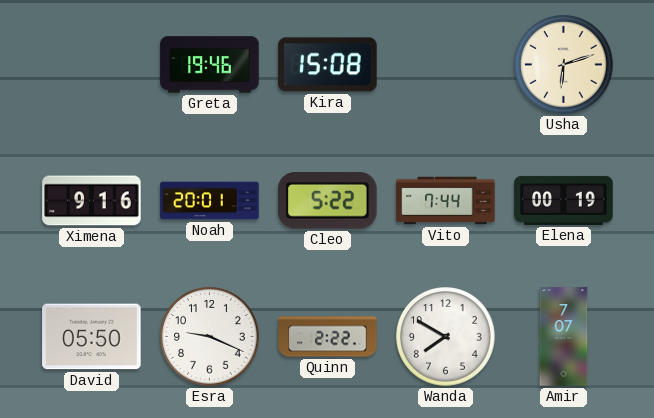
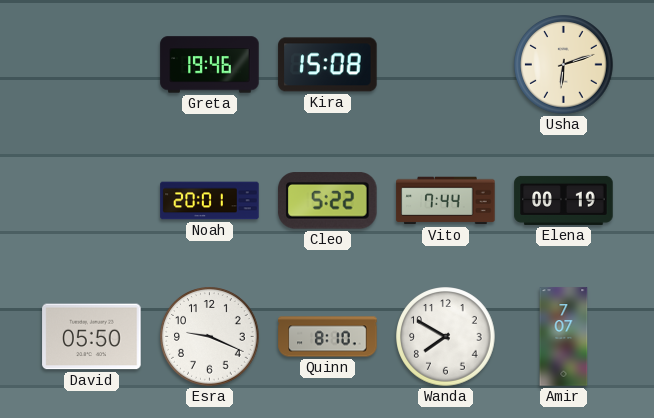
Ximena: 9:16 -> none
Quinn: 2:22 -> 8:10
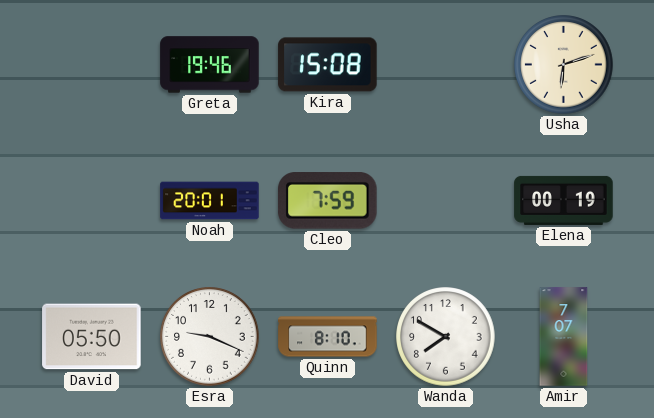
Cleo: 5:22 -> 7:59
Vito: 7:44 -> none
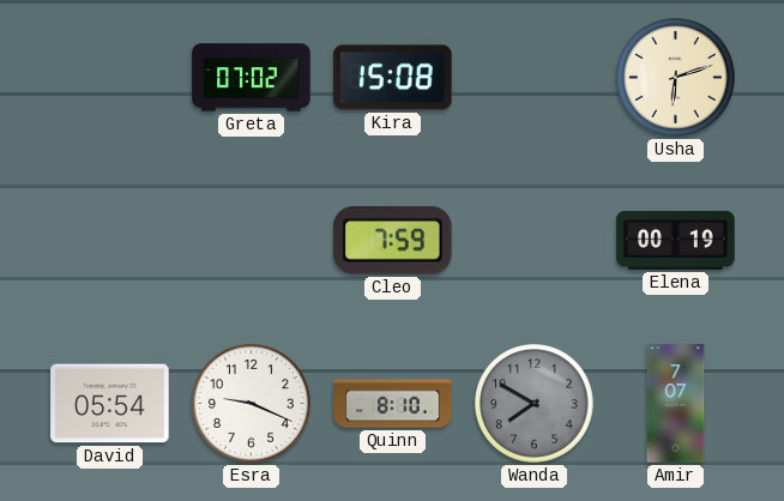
Greta: 19:46 -> 07:02
Noah: 20:01 -> none
David: 05:50 -> 05:54
Wanda dial: white -> grey
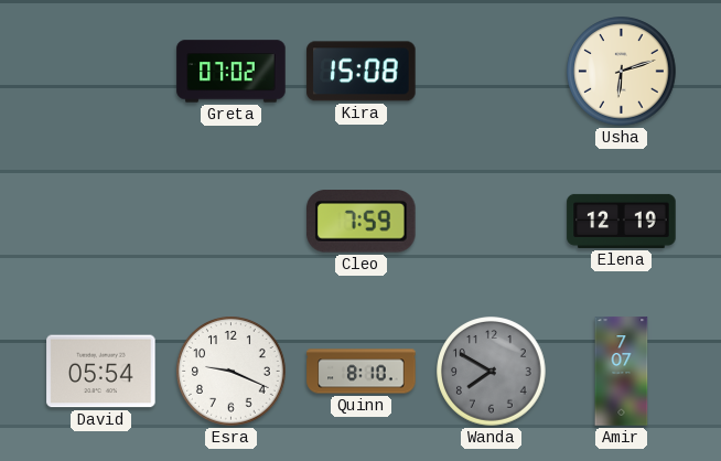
Elena: 00:19 -> 12:19
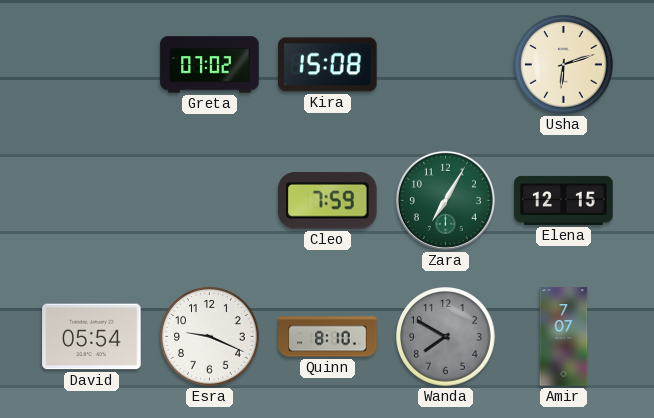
Zara: none -> 7:05
Elena: 12:19 -> 12:15
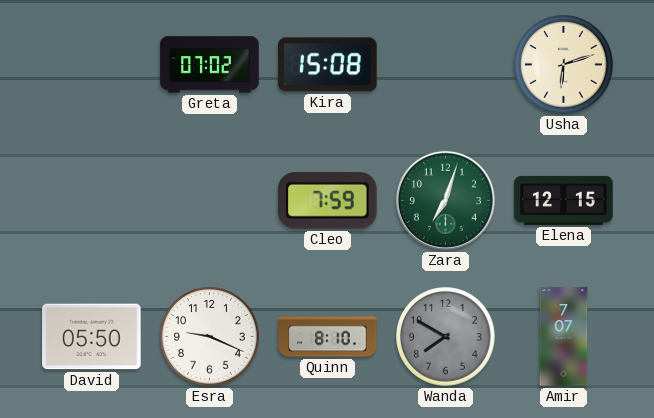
Zara: 7:05 -> 7:03
David: 05:54 -> 05:50
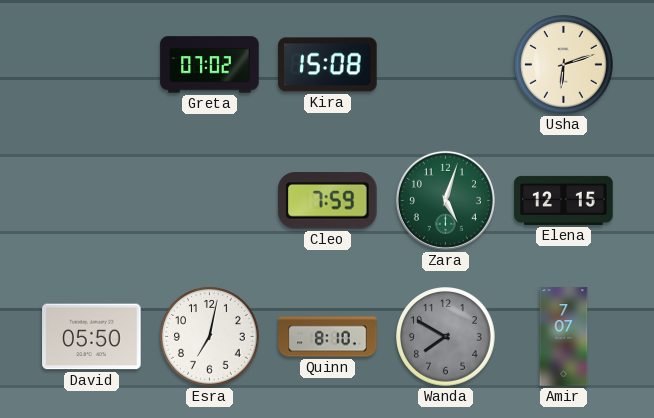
Zara: 7:03 -> 5:03
Esra: 9:19 -> 7:02
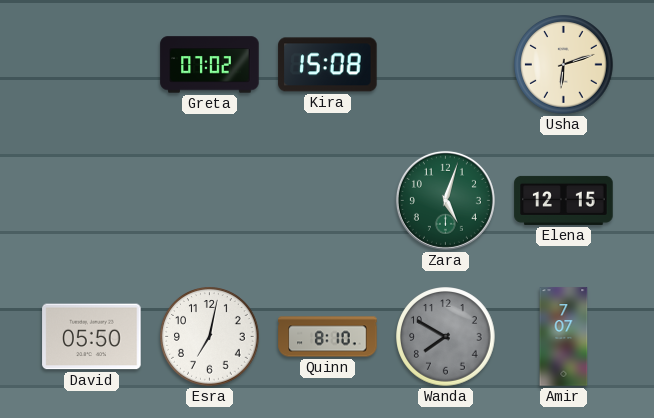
Cleo: 7:59 -> none
